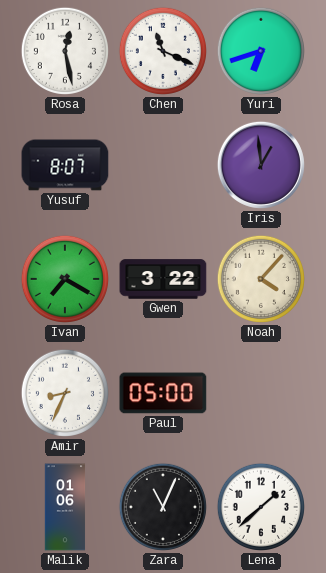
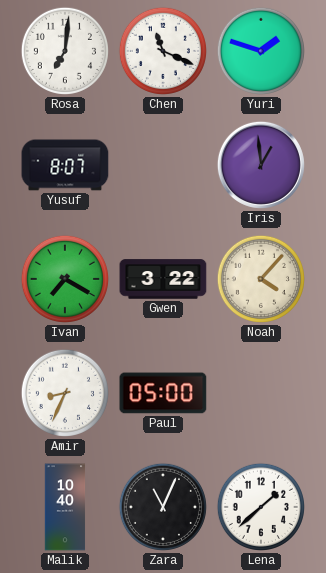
Rosa: 12:28 -> 7:01
Yuri: 6:42 -> 1:48
Malik: 01:06 -> 10:40
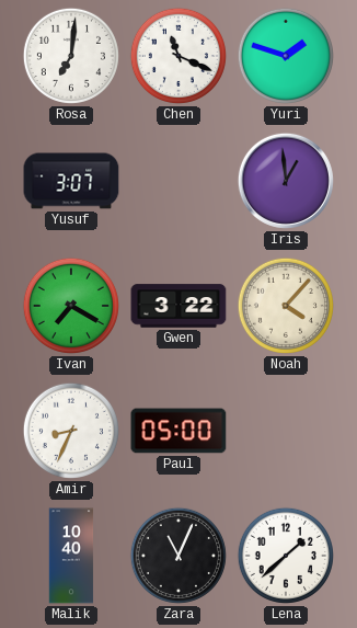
Yusuf: 8:07 -> 3:07
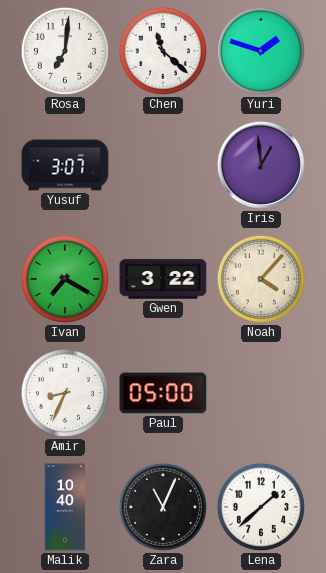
Chen: 11:19 -> 11:22
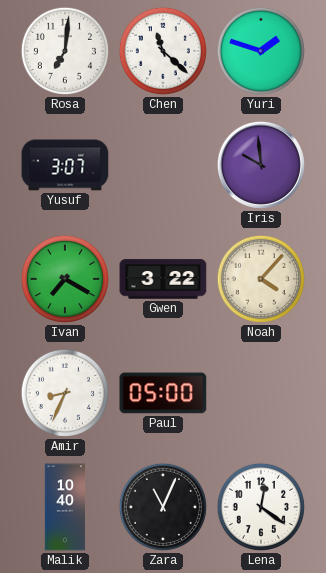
Iris: 12:59 -> 9:59
Lena: 1:38 -> 12:21
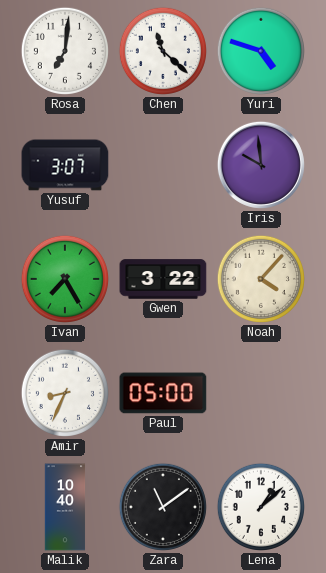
Yuri: 1:48 -> 4:48
Ivan: 7:20 -> 7:25
Zara: 11:04 -> 11:09
Lena: 12:21 -> 1:08
